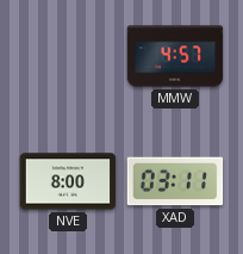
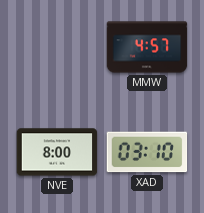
XAD: 03:11 -> 03:10
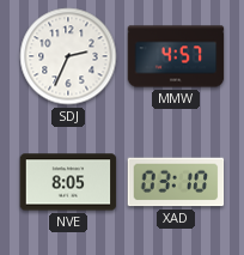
SDJ: none -> 2:34
NVE: 8:00 -> 8:05
